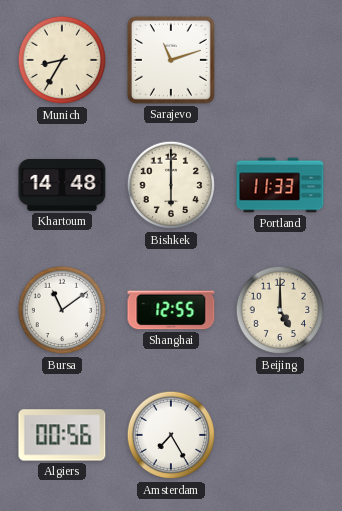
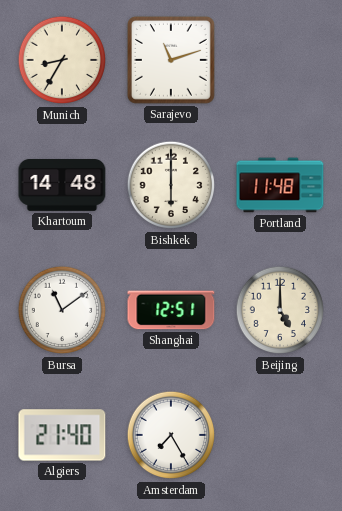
Portland: 11:33 -> 11:48
Shanghai: 12:55 -> 12:51
Algiers: 00:56 -> 21:40
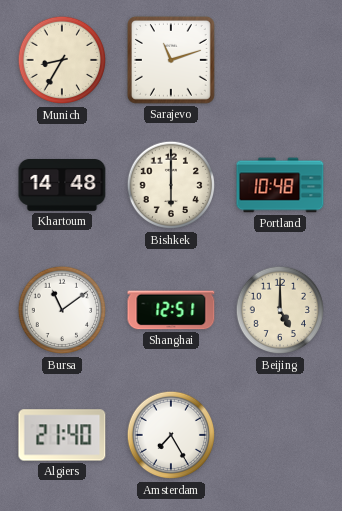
Portland: 11:48 -> 10:48
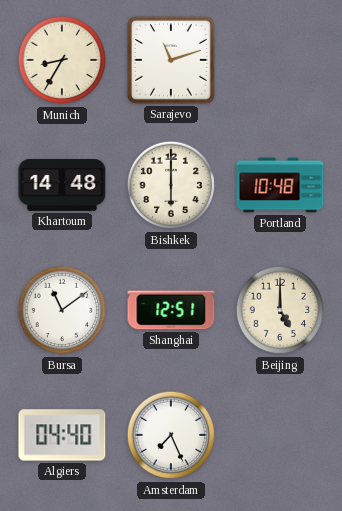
Algiers: 21:40 -> 04:40
Amsterdam: 7:25 -> 7:26
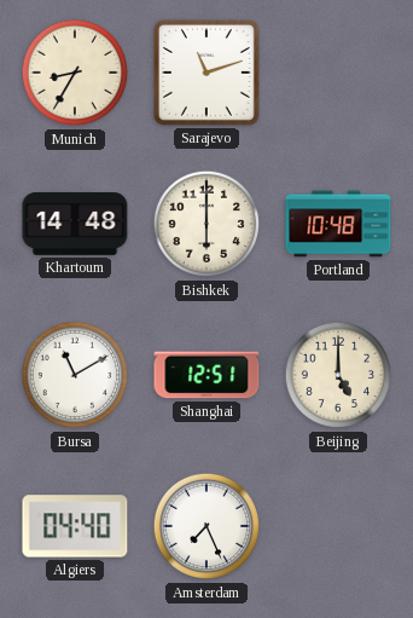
Bursa: 11:09 -> 11:10
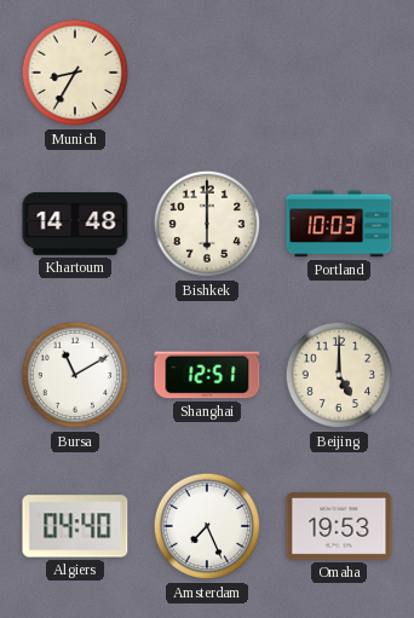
Sarajevo: 11:12 -> none
Portland: 10:48 -> 10:03
Omaha: none -> 19:53
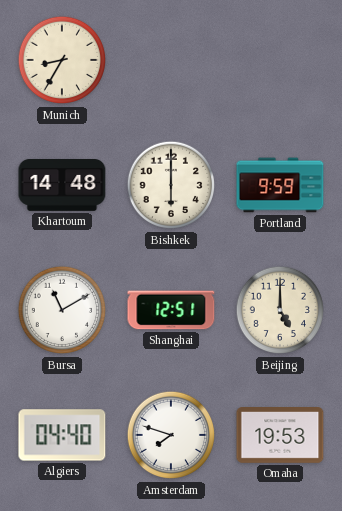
Portland: 10:03 -> 9:59
Amsterdam: 7:26 -> 7:48
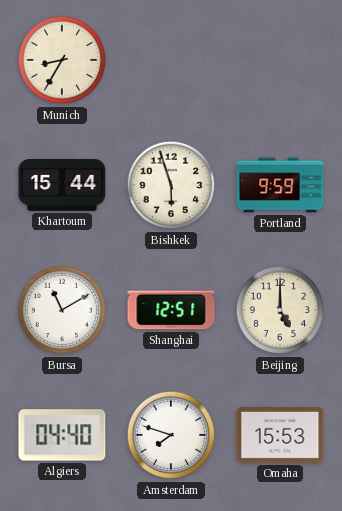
Khartoum: 14:48 -> 15:44
Bishkek: 6:00 -> 5:57
Omaha: 19:53 -> 15:53
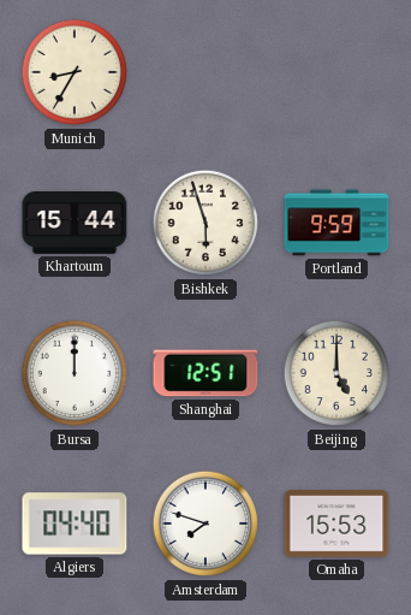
Bursa: 11:10 -> 12:00
